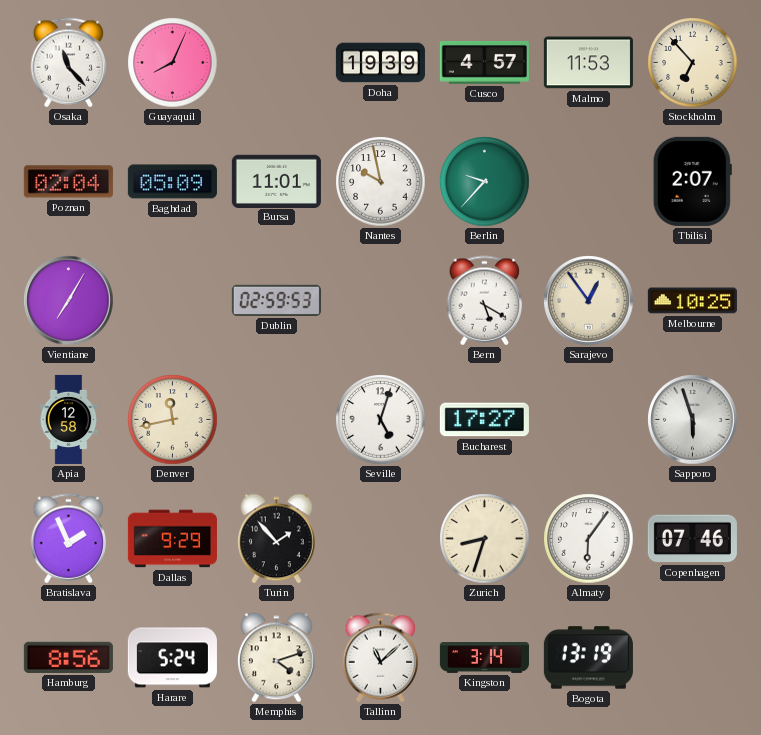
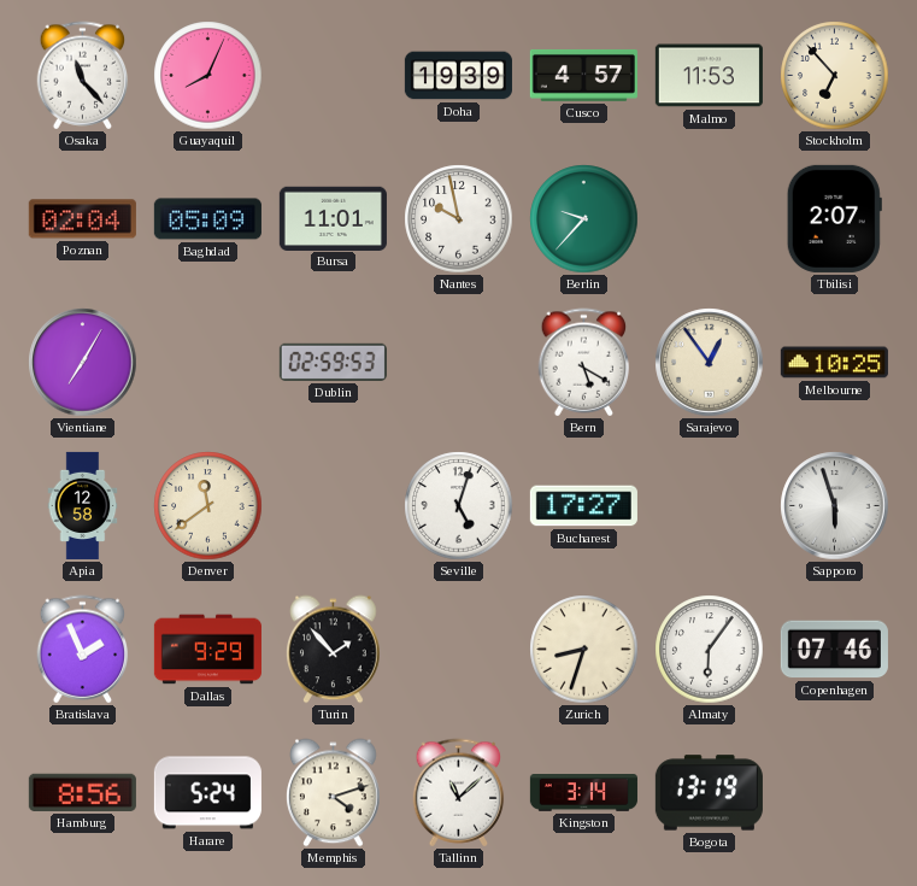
Denver: 11:43 -> 11:39
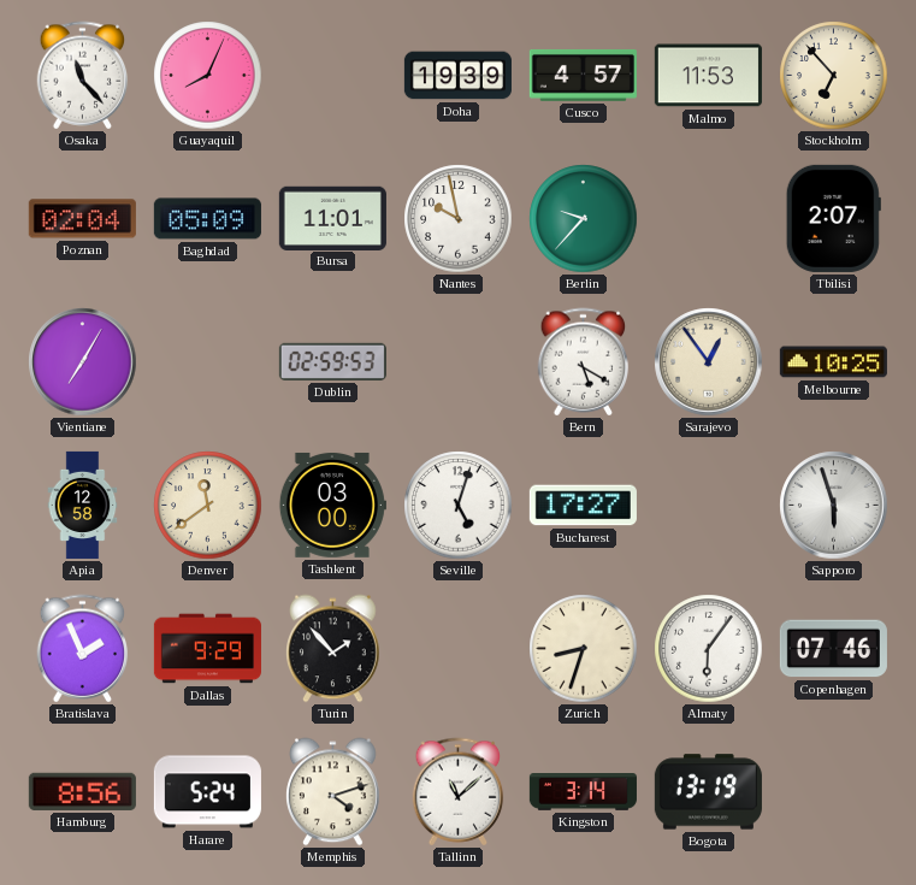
Tashkent: none -> 03:00
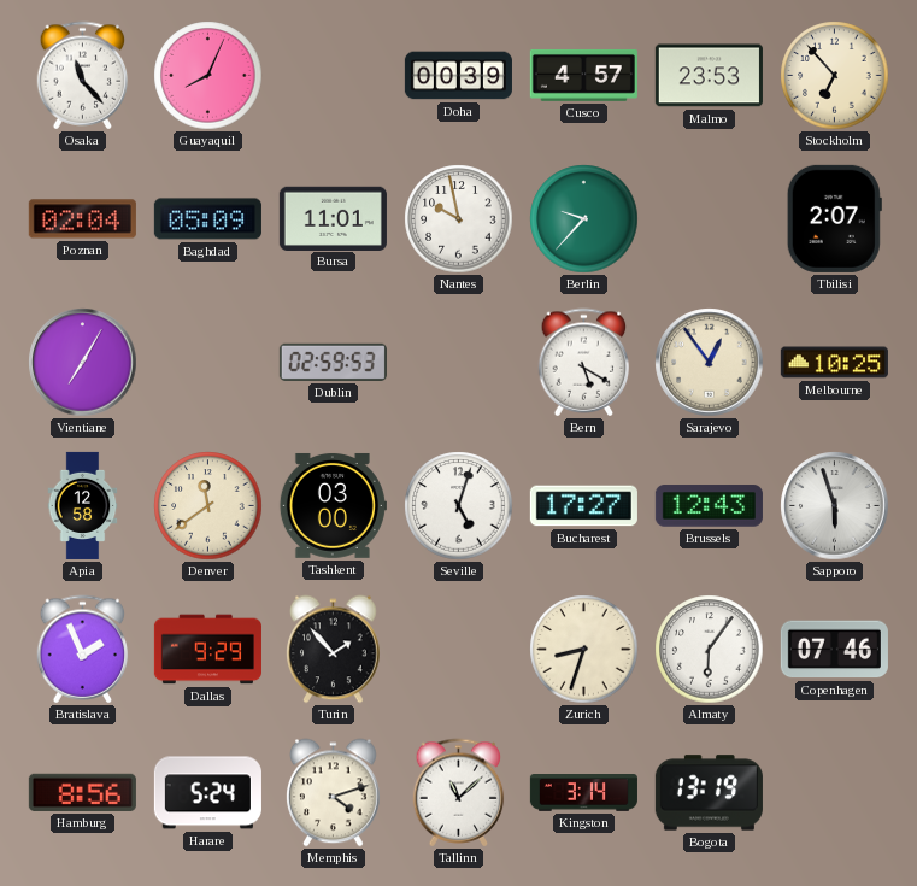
Doha: 19:39 -> 00:39
Malmo: 11:53 -> 23:53
Brussels: none -> 12:43
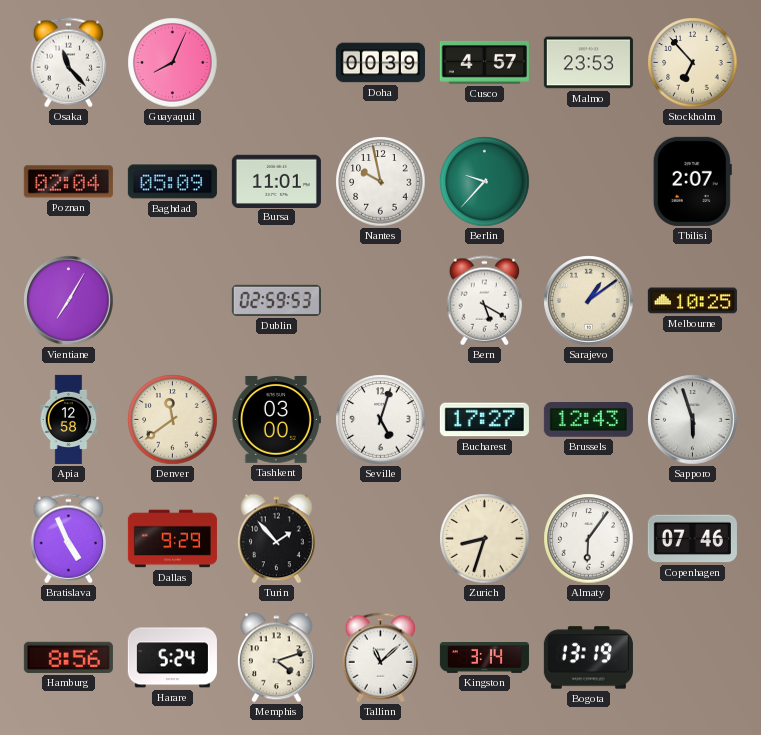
Sarajevo: 12:54 -> 1:09
Bratislava: 1:56 -> 4:56
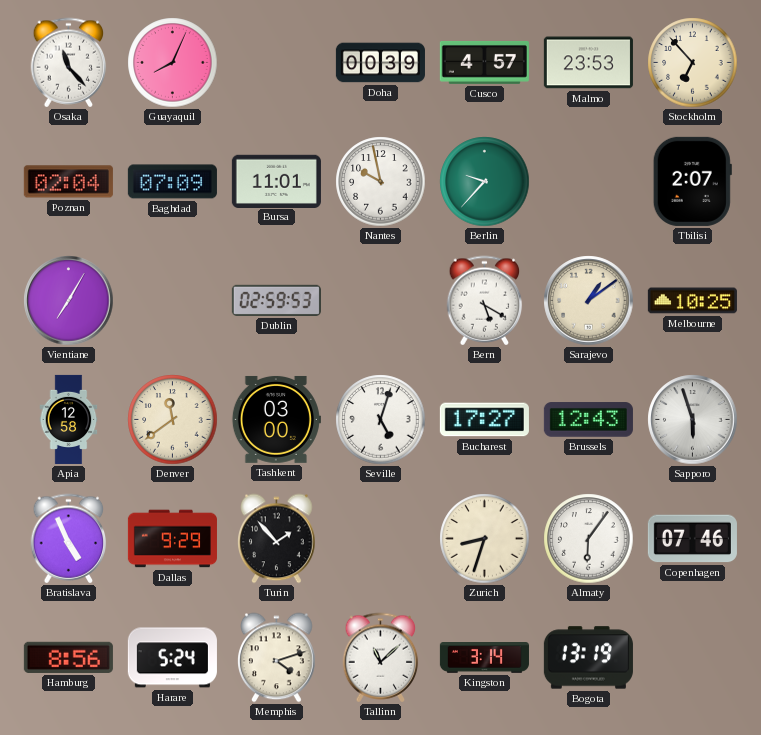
Baghdad: 05:09 -> 07:09
